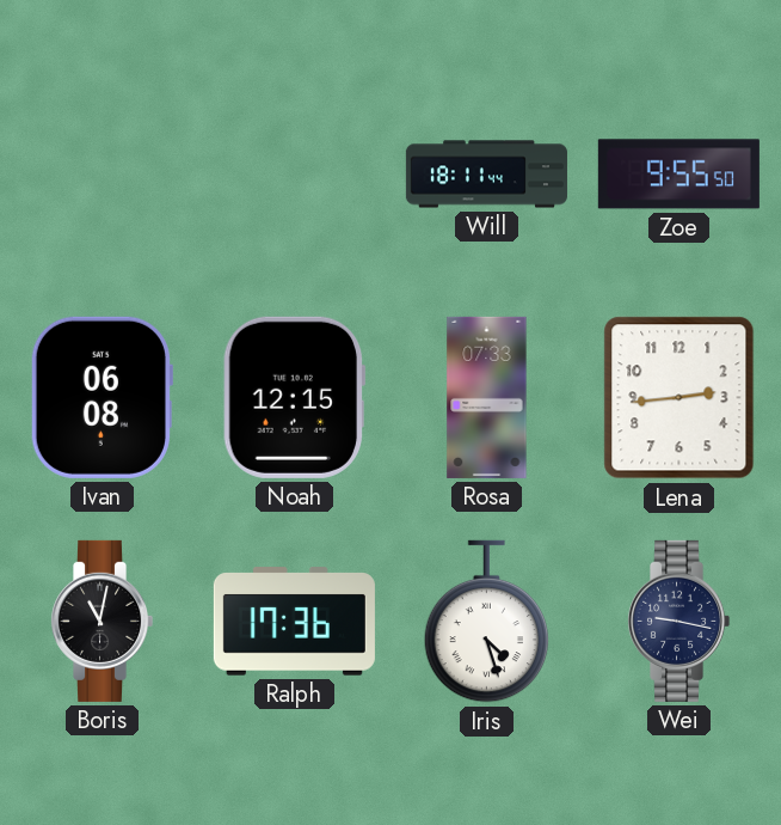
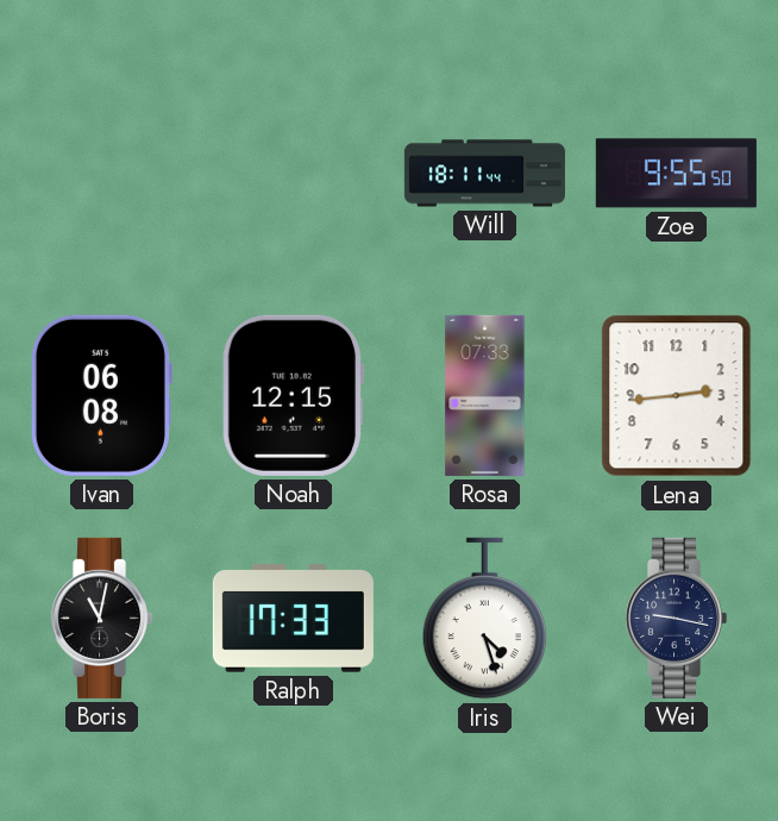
Ralph: 17:36 -> 17:33
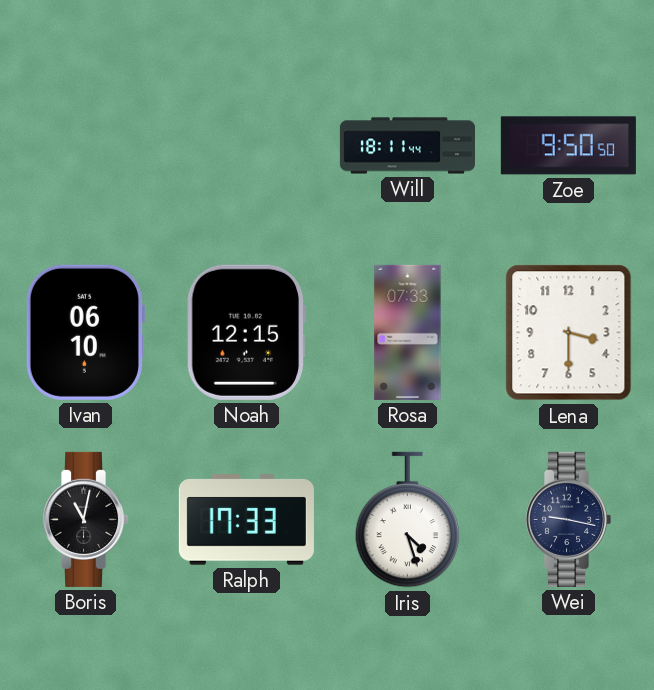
Zoe: 9:55 -> 9:50
Ivan: 06:08 -> 06:10
Lena: 2:44 -> 3:30
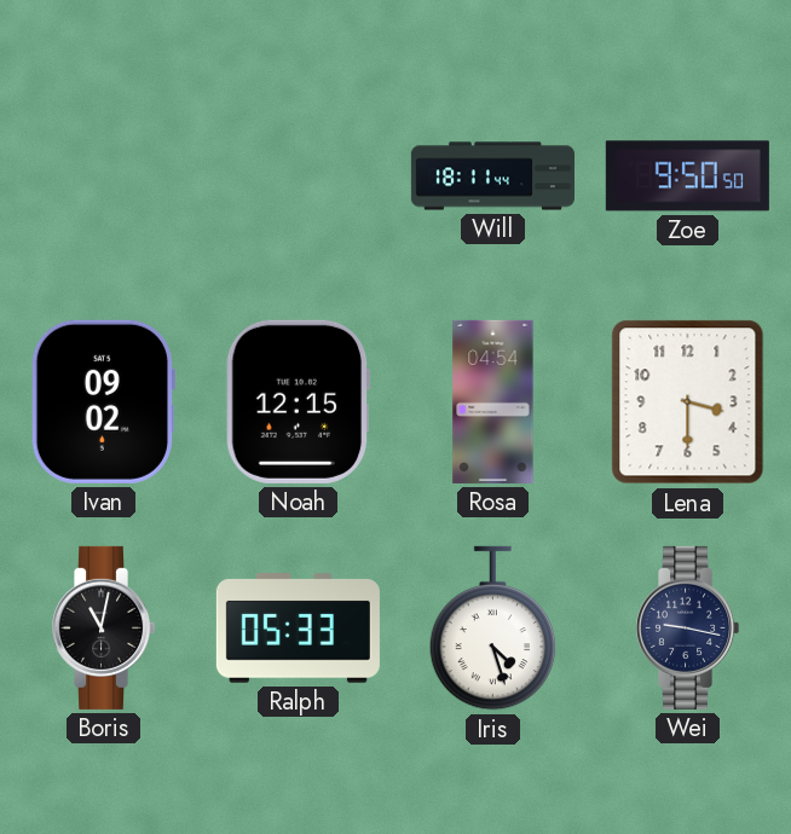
Ivan: 06:10 -> 09:02
Rosa: 07:33 -> 04:54
Ralph: 17:33 -> 05:33
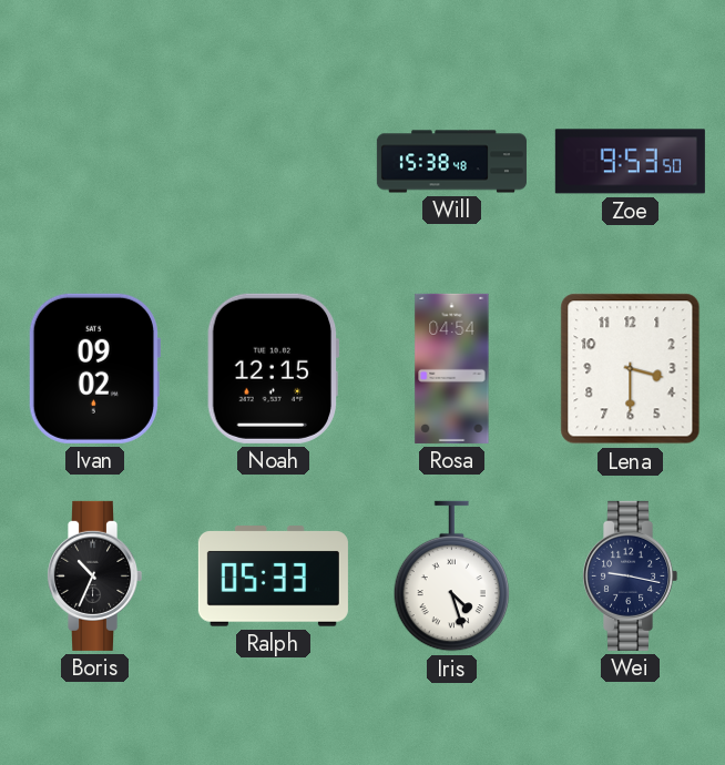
Will: 18:11 -> 15:38
Zoe: 9:50 -> 9:53
Boris: 11:02 -> 10:34
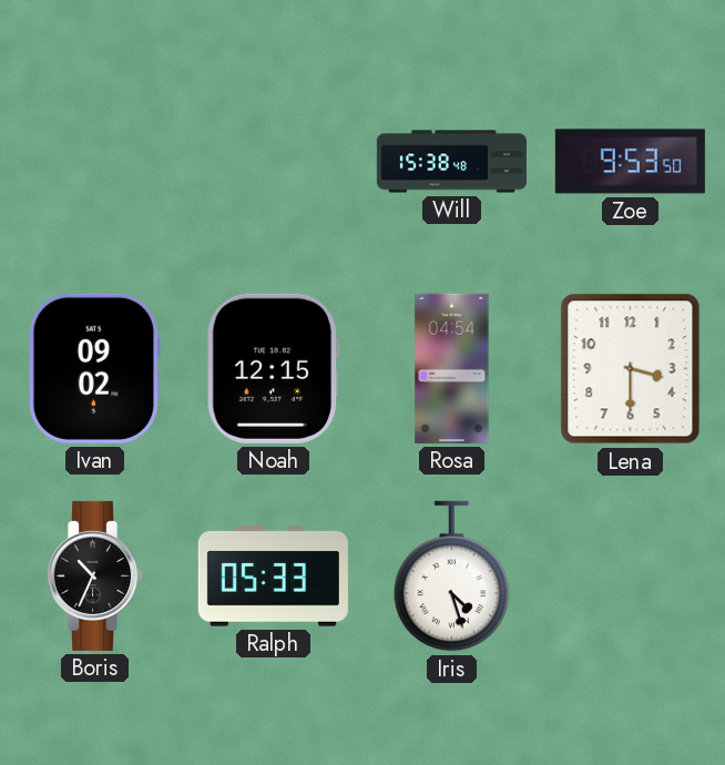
Wei: 9:17 -> none
